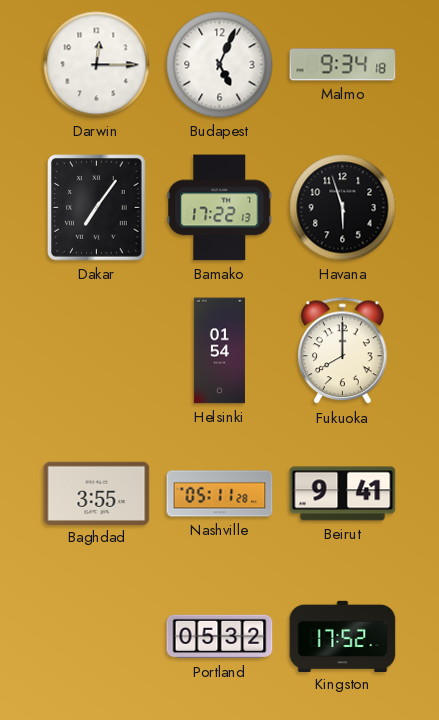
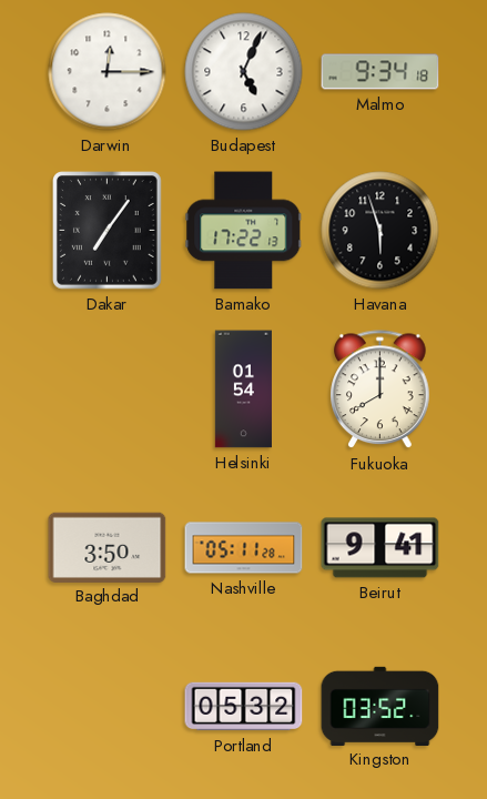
Baghdad: 3:55 -> 3:50
Kingston: 17:52 -> 03:52
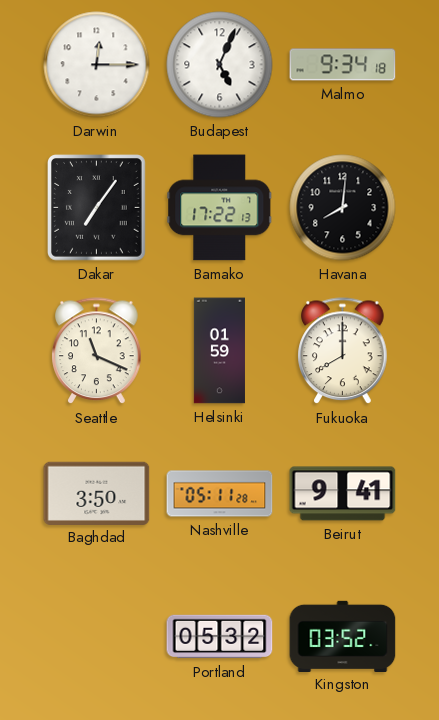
Havana: 5:57 -> 8:01
Seattle: none -> 11:19
Helsinki: 01:54 -> 01:59
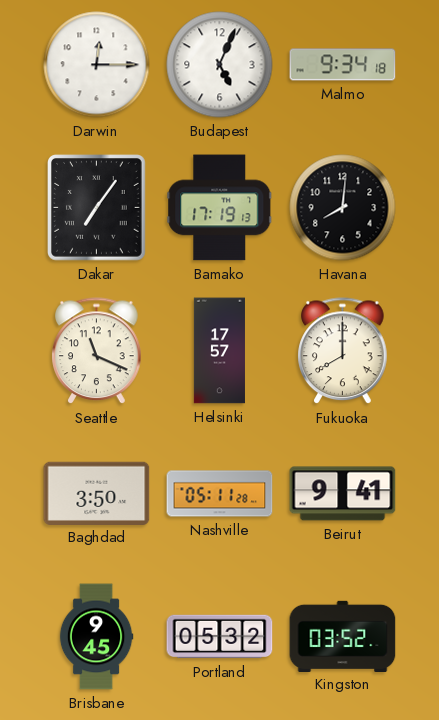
Bamako: 17:22 -> 17:19
Helsinki: 01:59 -> 17:57
Brisbane: none -> 9:45
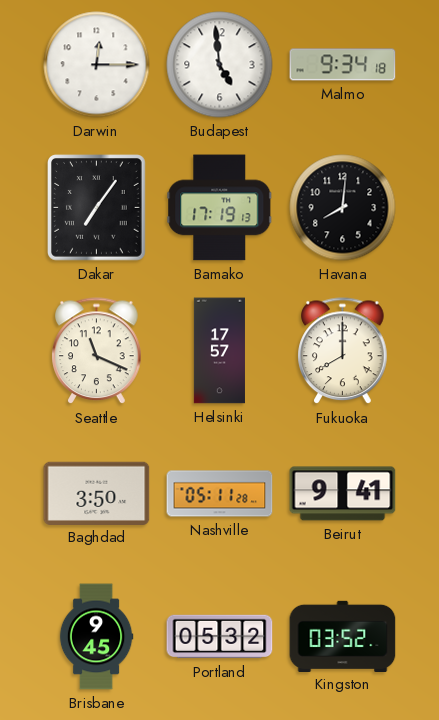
Budapest: 5:04 -> 4:59
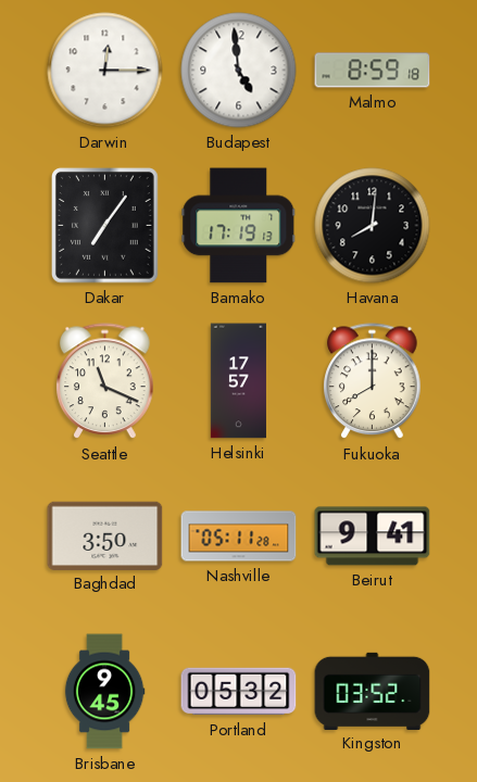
Malmo: 9:34 -> 8:59
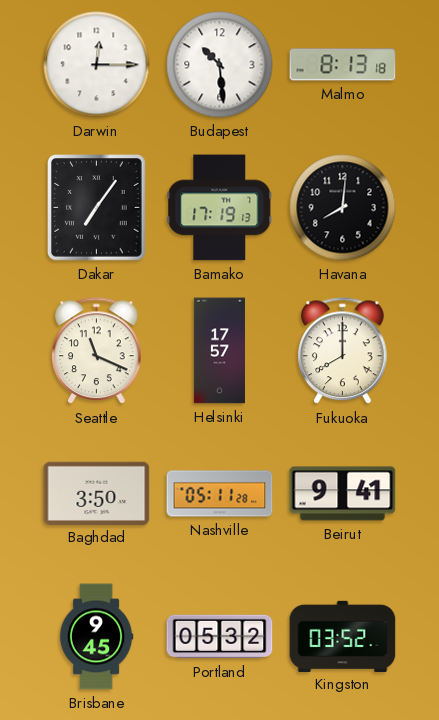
Budapest: 4:59 -> 10:29
Malmo: 8:59 -> 8:13
